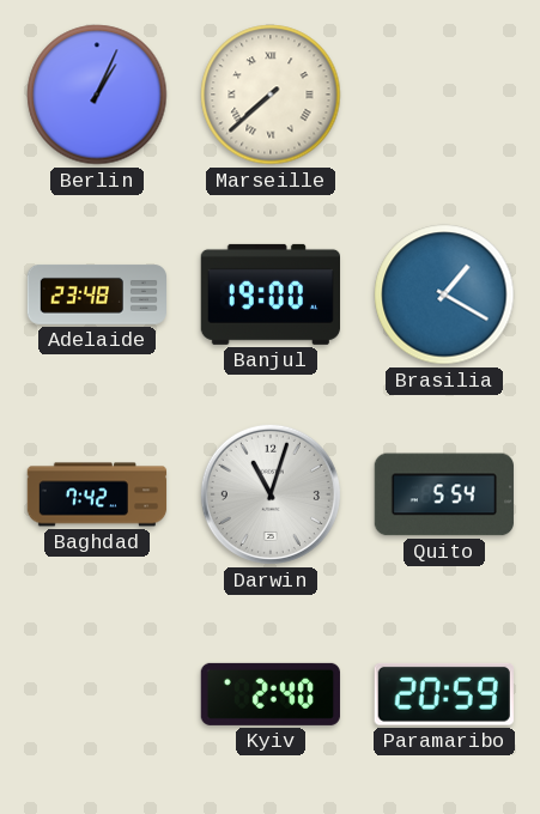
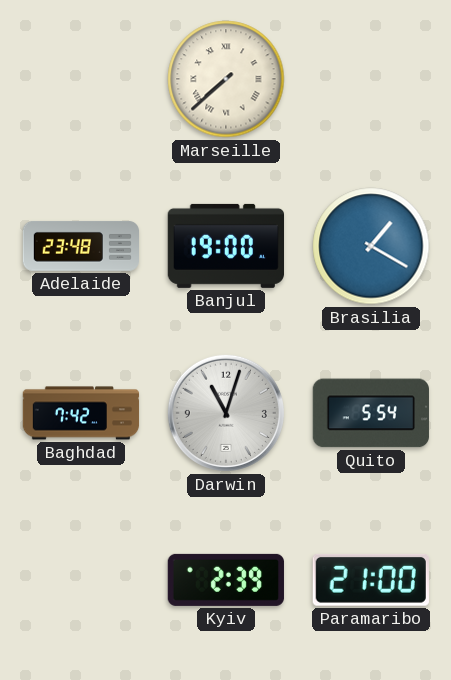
Berlin: 1:04 -> none
Kyiv: 2:40 -> 2:39
Paramaribo: 20:59 -> 21:00
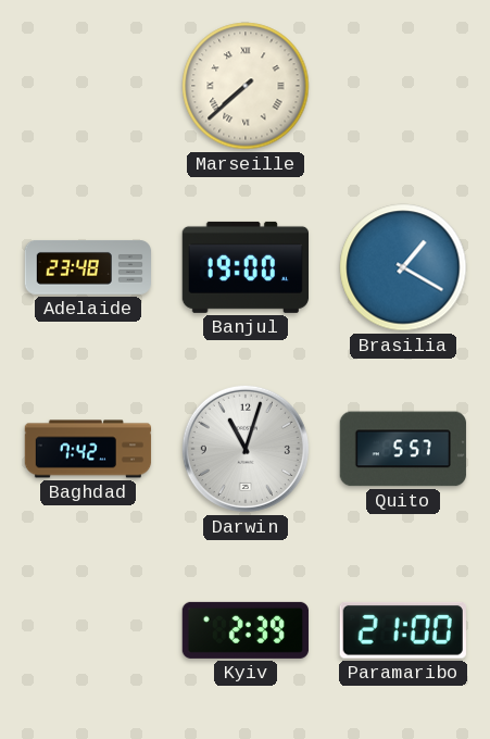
Quito: 5:54 -> 5:57
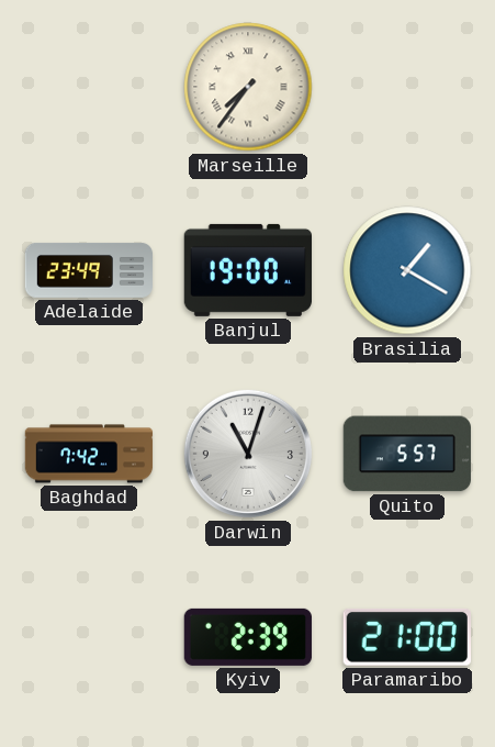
Marseille: 7:38 -> 7:36
Adelaide: 23:48 -> 23:49
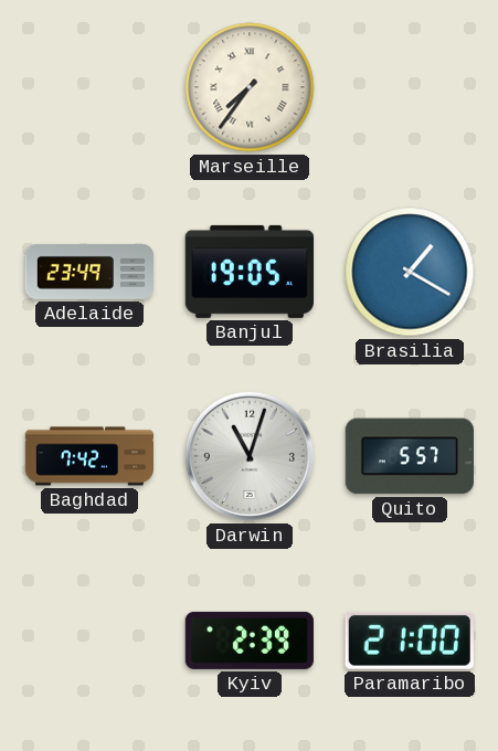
Banjul: 19:00 -> 19:05
